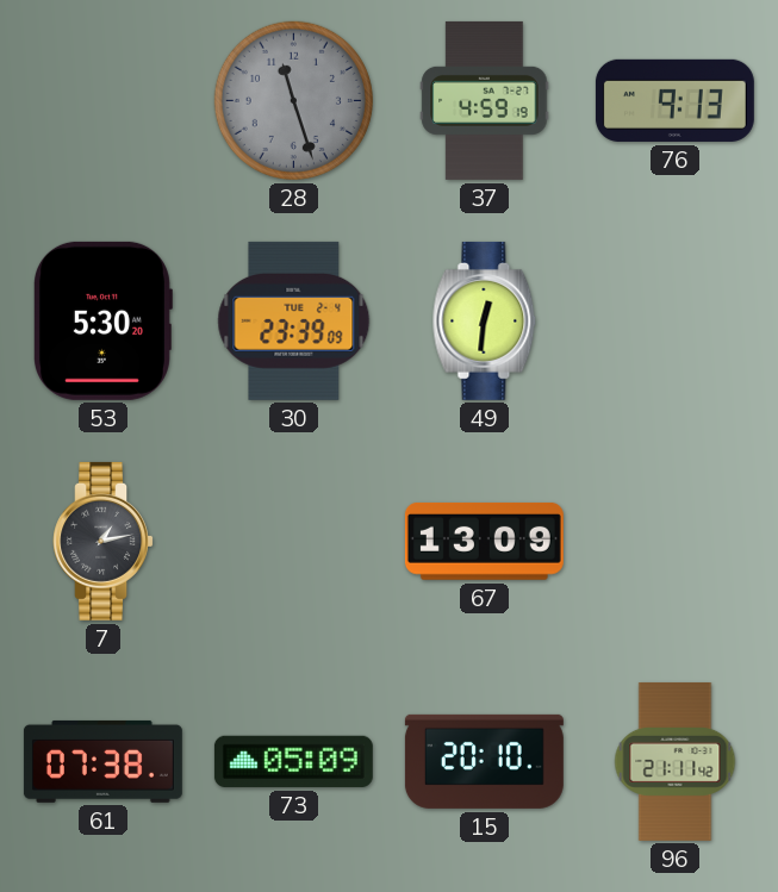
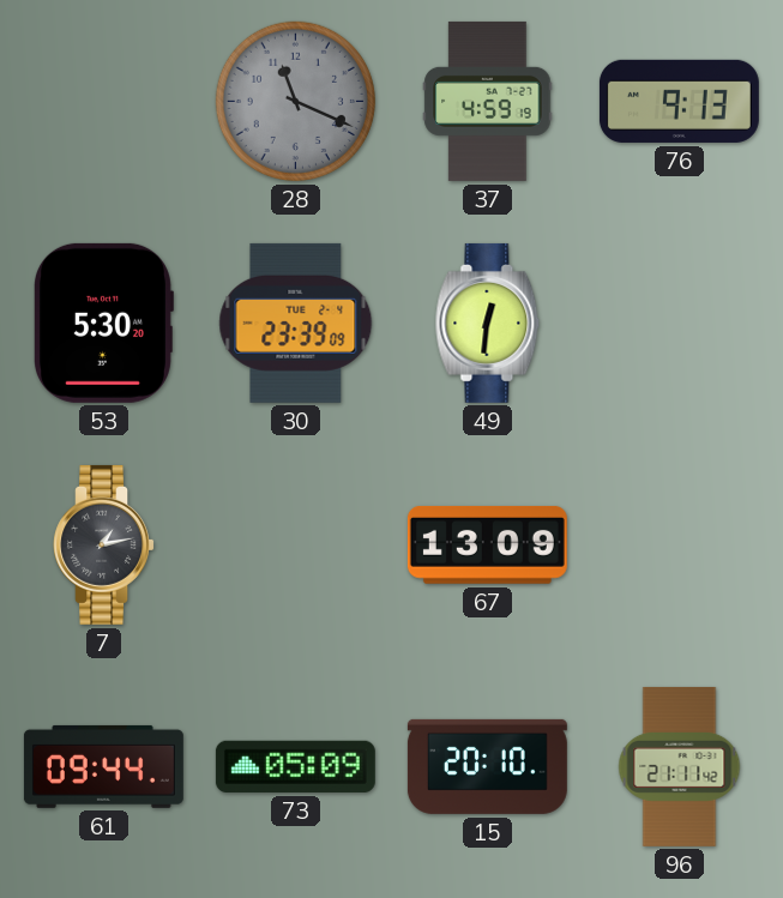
28: 11:27 -> 11:19
61: 07:38 -> 09:44
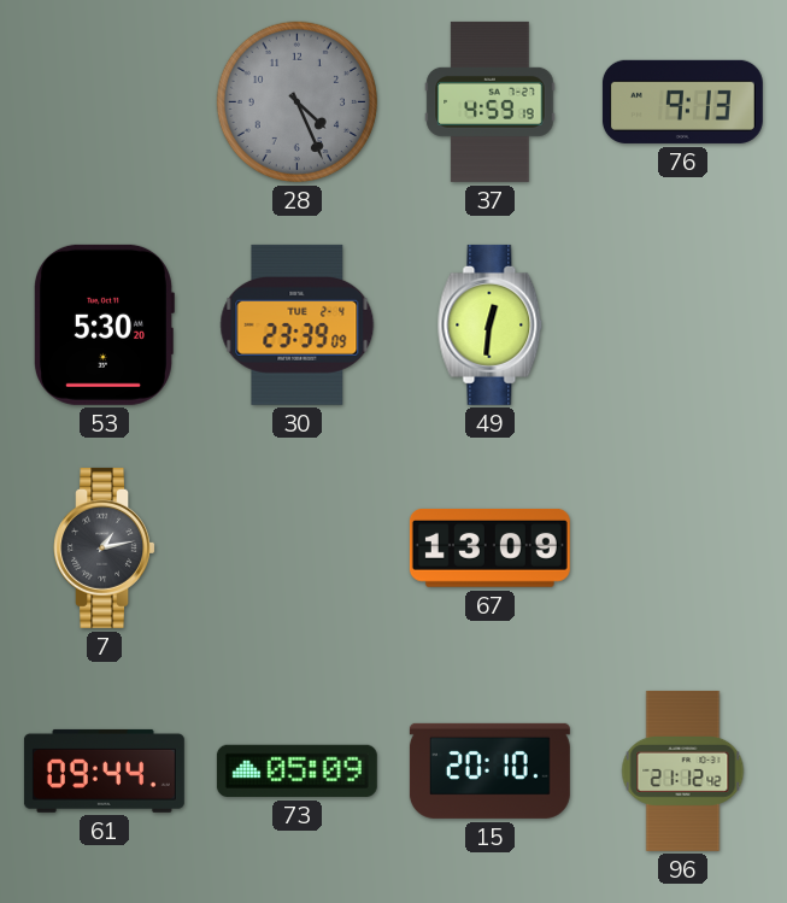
28: 11:19 -> 4:26
96: 21:11 -> 21:12
